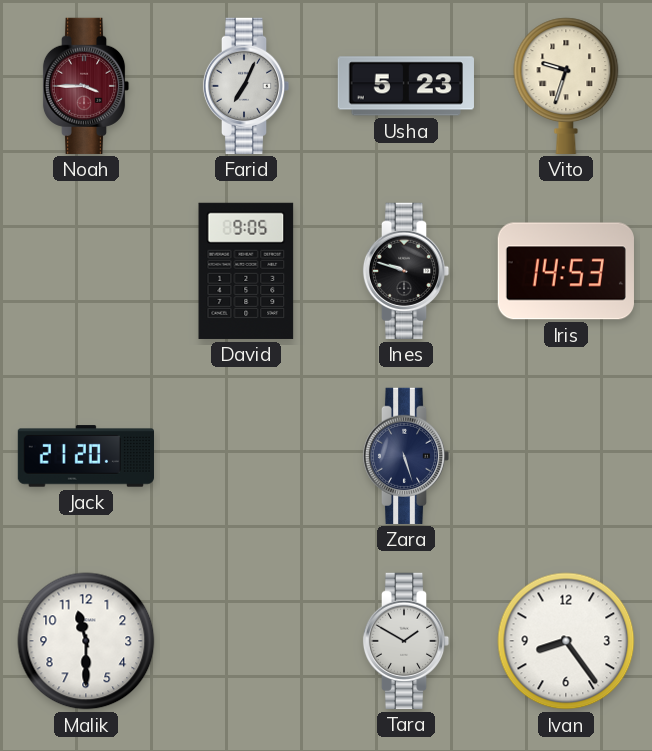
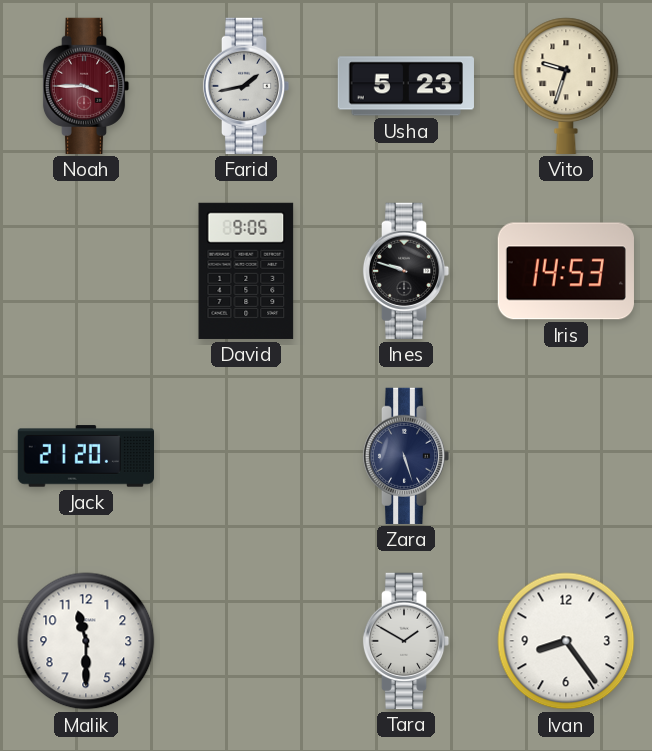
Farid: 7:04 -> 1:43
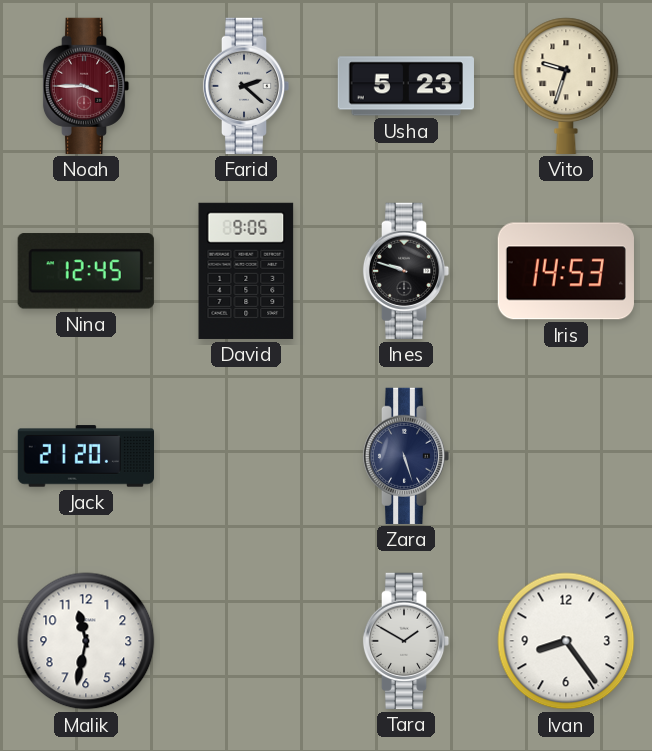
Farid: 1:43 -> 2:22
Nina: none -> 12:45
Malik: 11:30 -> 11:32
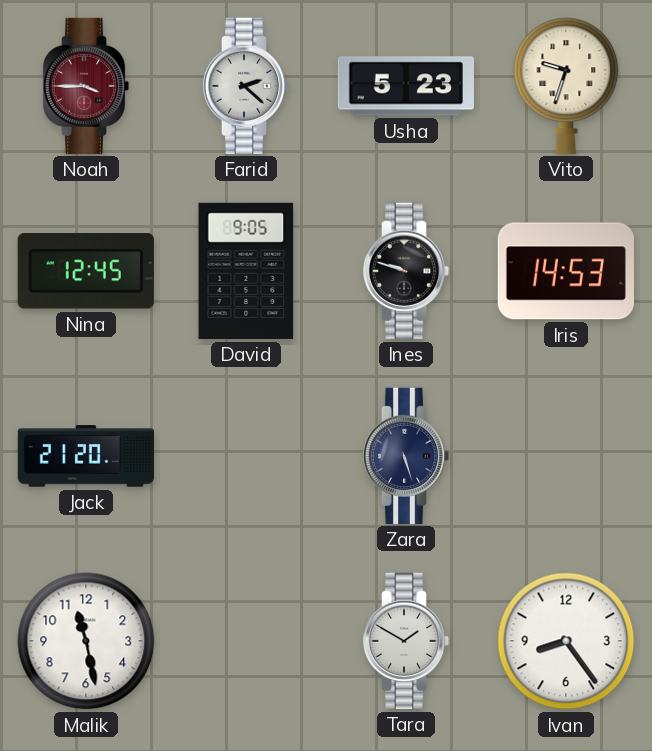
Malik: 11:32 -> 11:28
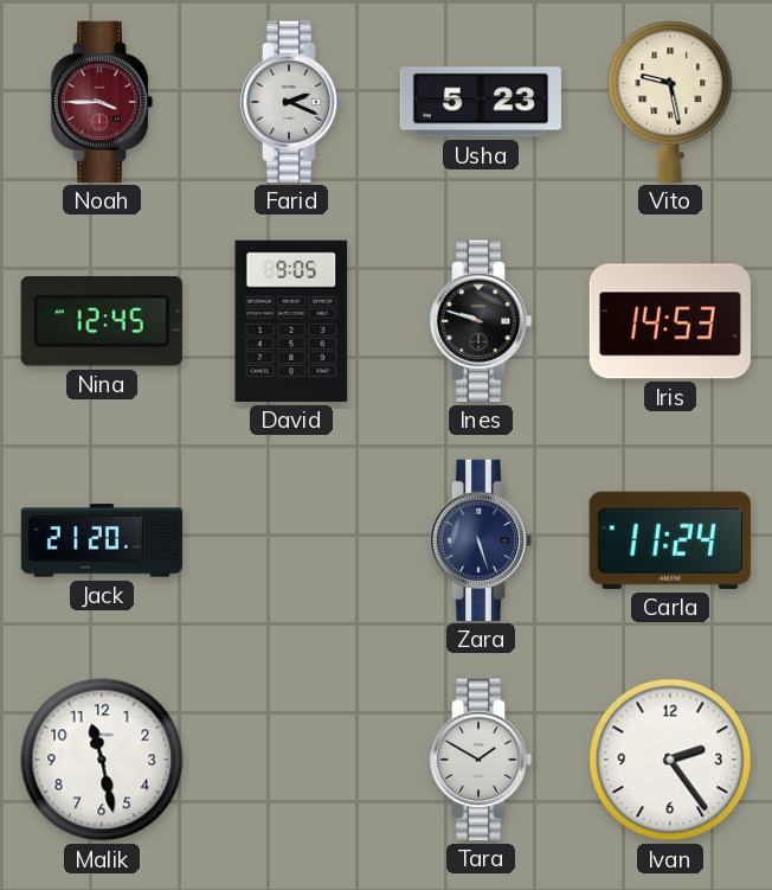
Farid: 2:22 -> 2:19
Vito: 9:33 -> 9:28
Carla: none -> 11:24
Ivan: 8:24 -> 2:24
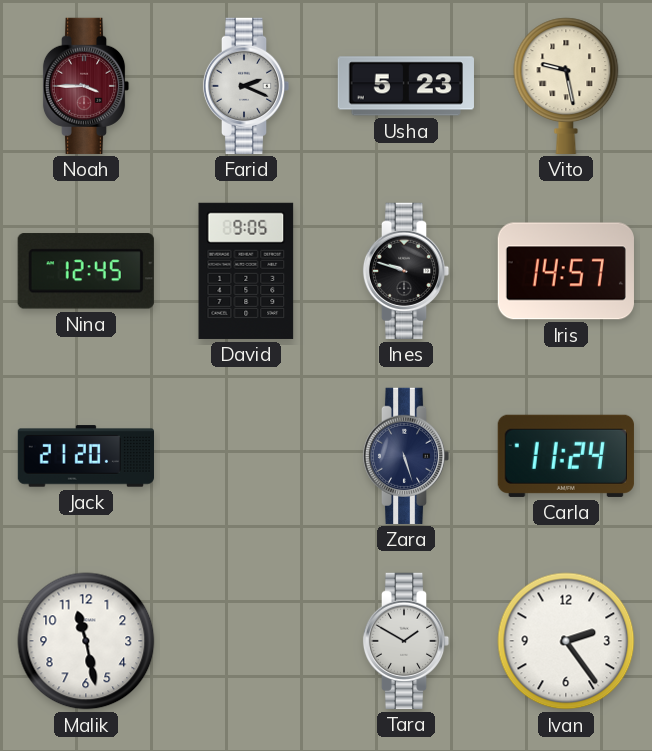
Iris: 14:53 -> 14:57
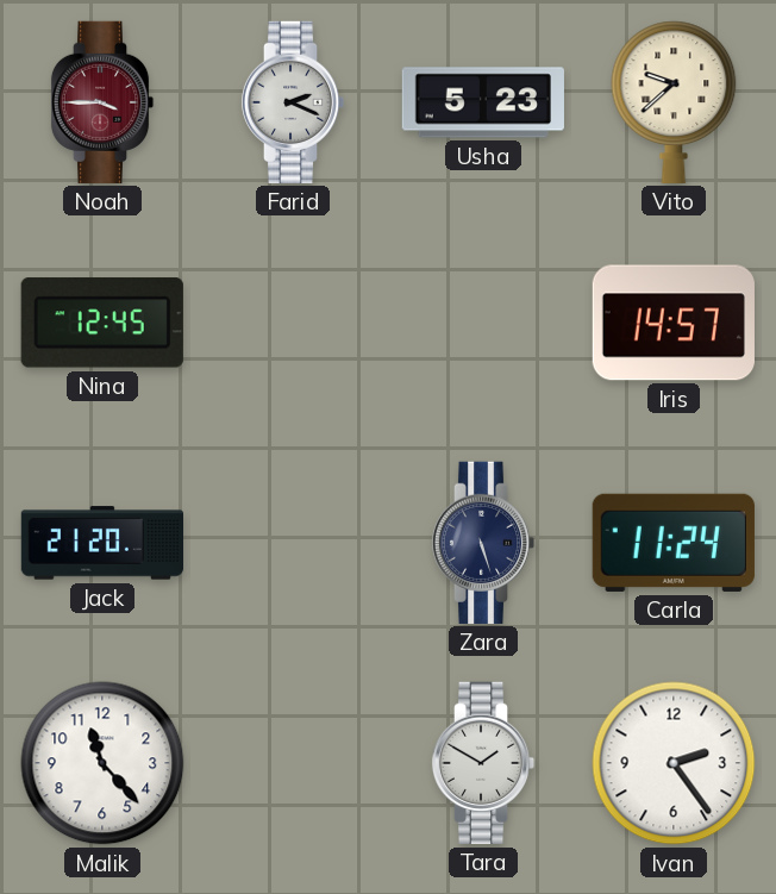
Vito: 9:28 -> 9:38
David: 9:05 -> none
Ines: 9:48 -> none
Malik: 11:28 -> 11:23
